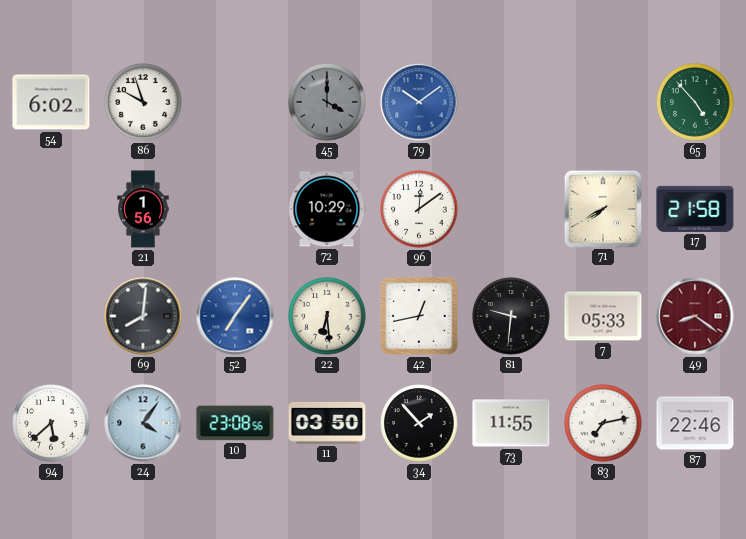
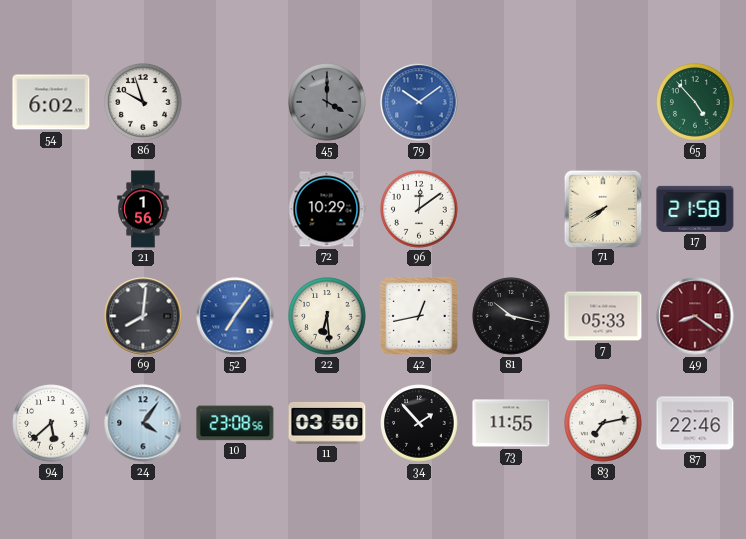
81: 9:31 -> 10:17
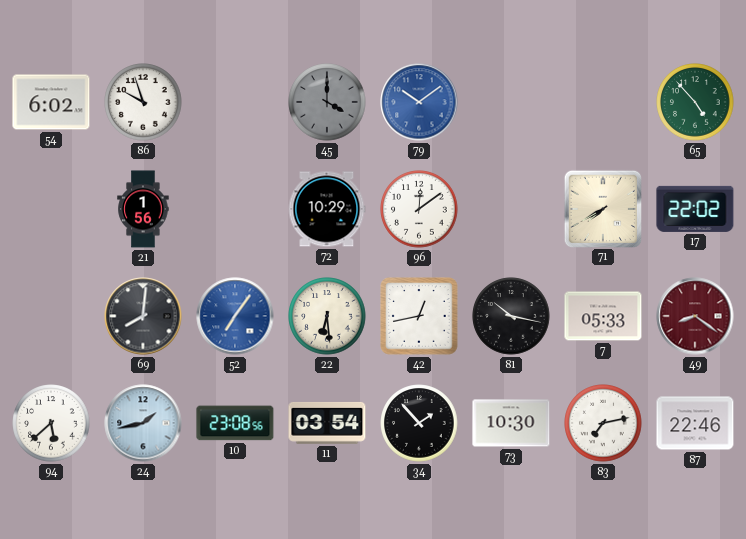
17: 21:58 -> 22:02
24: 4:06 -> 1:43
11: 03:50 -> 03:54
73: 11:55 -> 10:30
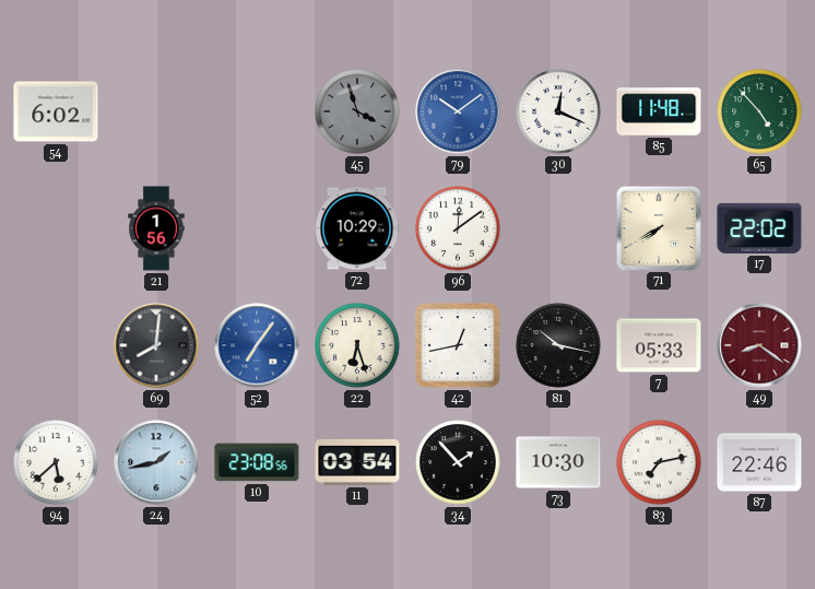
86: 9:57 -> none
45: 4:00 -> 3:57
30: none -> 12:19
85: none -> 11:48
22: 6:29 -> 6:27
